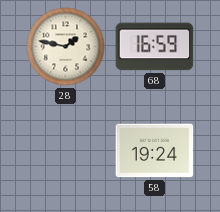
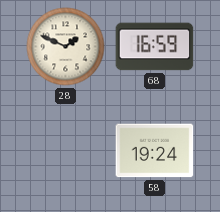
28: 1:47 -> 1:49
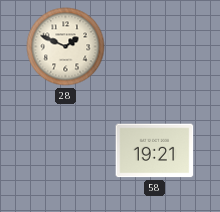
68: 16:59 -> none
58: 19:24 -> 19:21
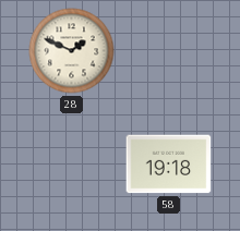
58: 19:21 -> 19:18
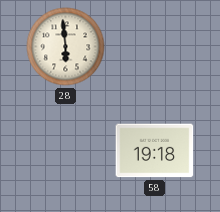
28: 1:49 -> 5:59
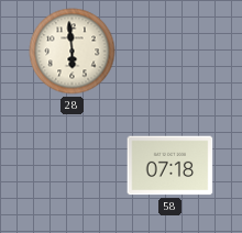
58: 19:18 -> 07:18
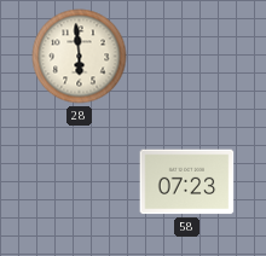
58: 07:18 -> 07:23
